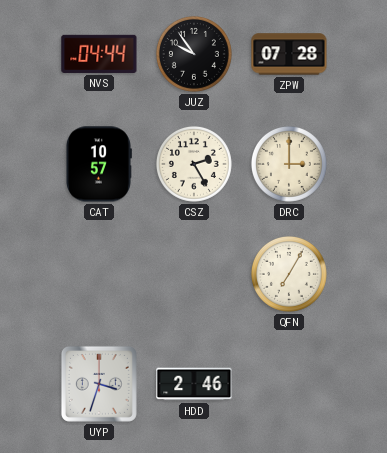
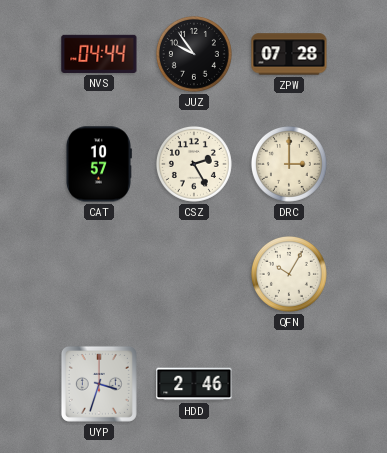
QFN: 7:05 -> 10:05
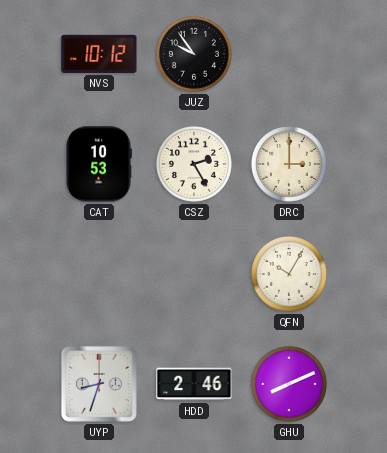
NVS: 04:44 -> 10:12
ZPW: 07:28 -> none
CAT: 10:57 -> 10:53
UYP: 3:33 -> 8:33
GHU: none -> 8:11
